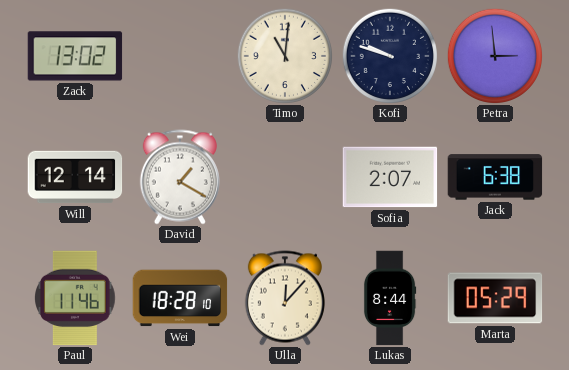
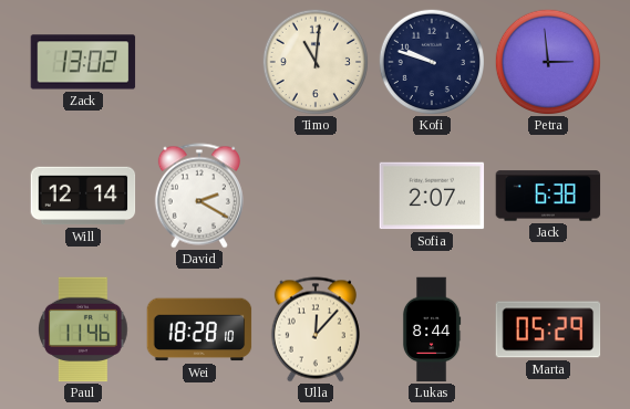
David: 1:20 -> 2:20
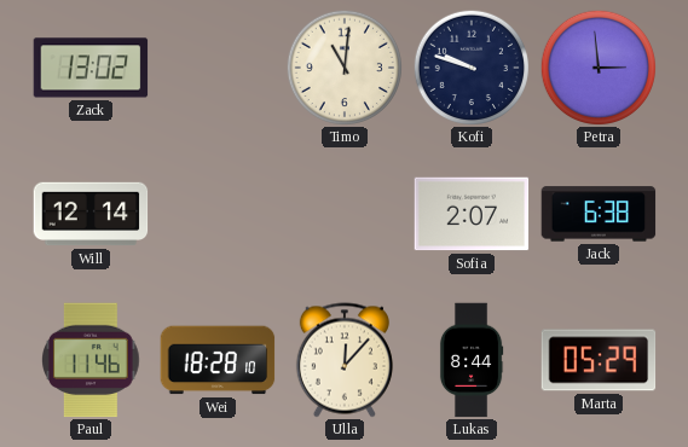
David: 2:20 -> none
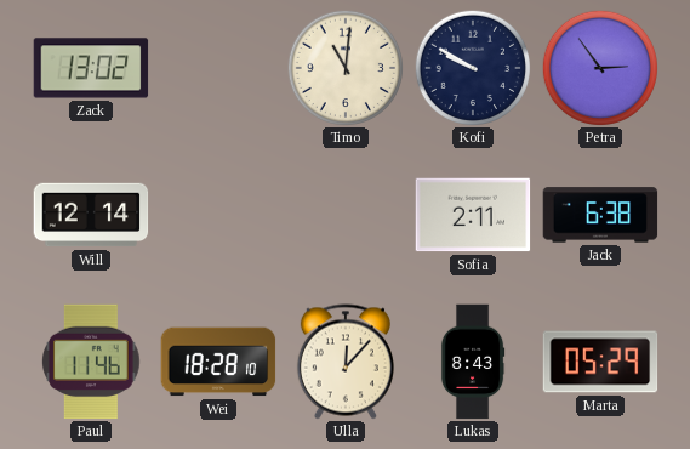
Kofi: 9:48 -> 9:50
Petra: 2:59 -> 2:54
Sofia: 2:07 -> 2:11
Lukas: 8:44 -> 8:43
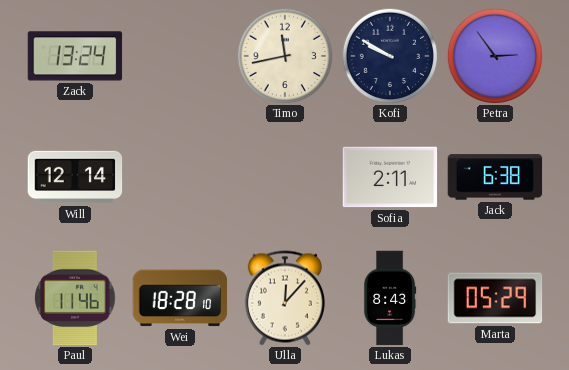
Zack: 13:02 -> 13:24
Timo: 11:01 -> 11:43
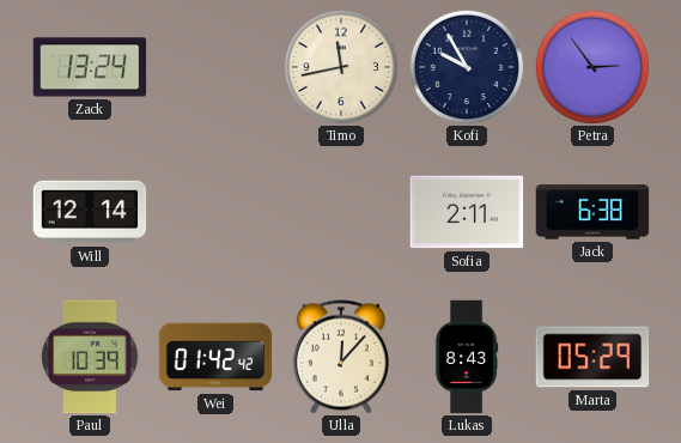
Kofi: 9:50 -> 9:55
Paul: 11:46 -> 10:39
Wei: 18:28 -> 01:42
